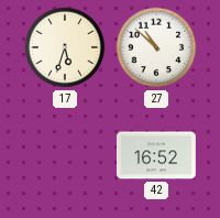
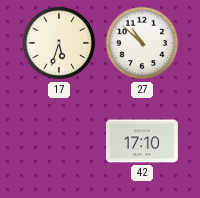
42: 16:52 -> 17:10
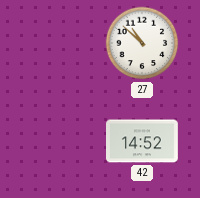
17: 5:33 -> none
42: 17:10 -> 14:52
